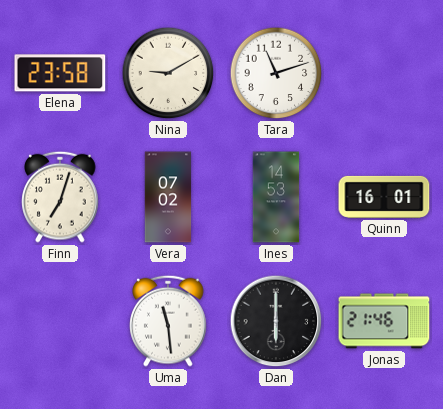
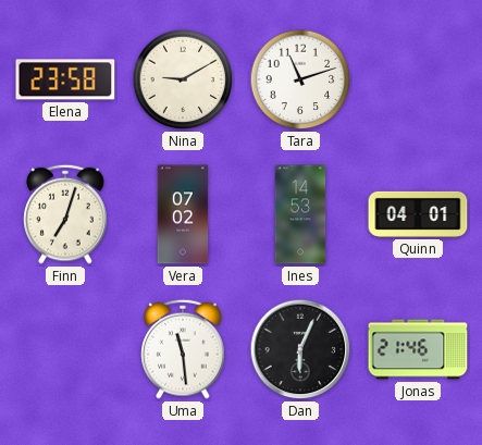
Quinn: 16:01 -> 04:01
Dan: 6:00 -> 6:04
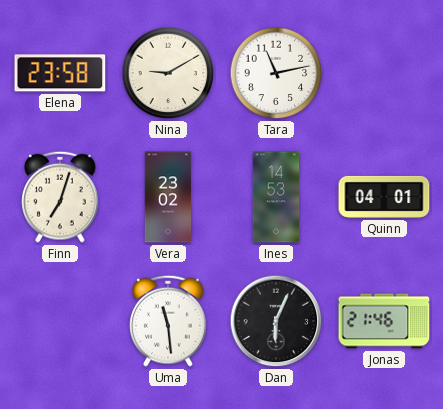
Tara: 11:12 -> 11:13
Vera: 07:02 -> 23:02
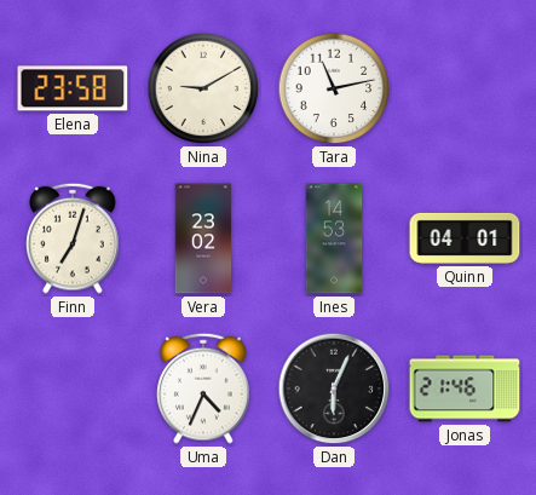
Uma: 11:29 -> 4:34
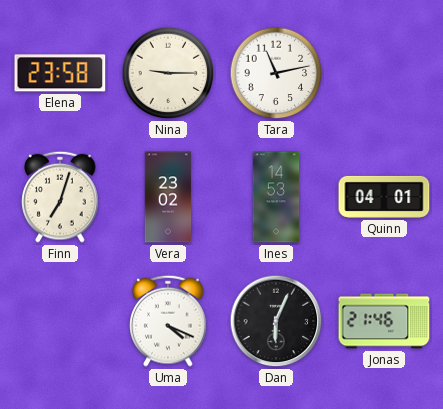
Nina: 9:10 -> 9:15
Uma: 4:34 -> 4:19
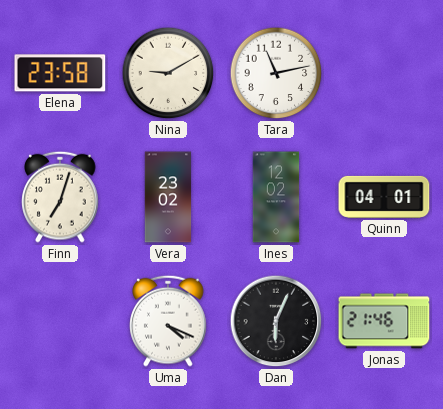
Nina: 9:15 -> 9:10
Ines: 14:53 -> 12:02
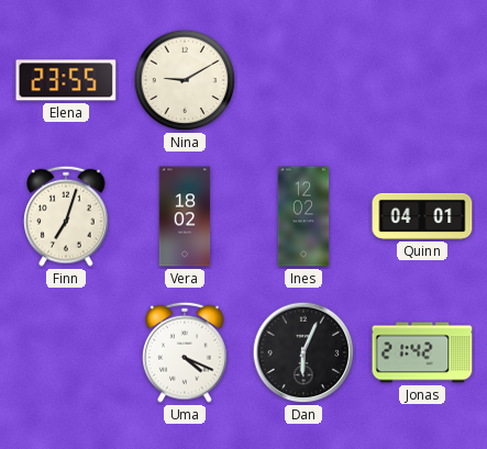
Elena: 23:58 -> 23:55
Tara: 11:13 -> none
Vera: 23:02 -> 18:02
Jonas: 21:46 -> 21:42
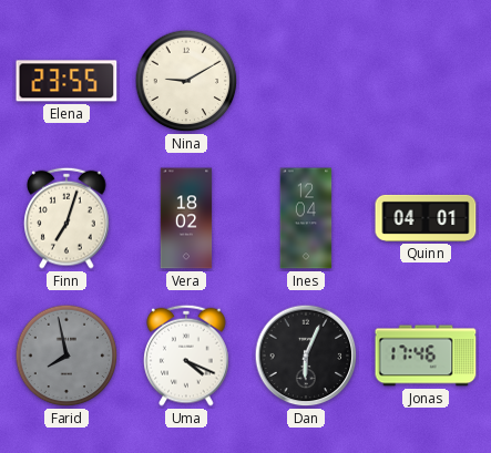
Ines: 12:02 -> 12:04
Farid: none -> 7:58
Jonas: 21:42 -> 17:46
